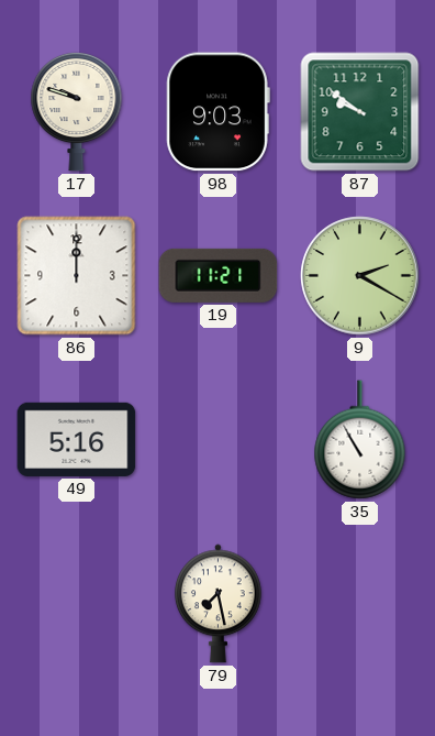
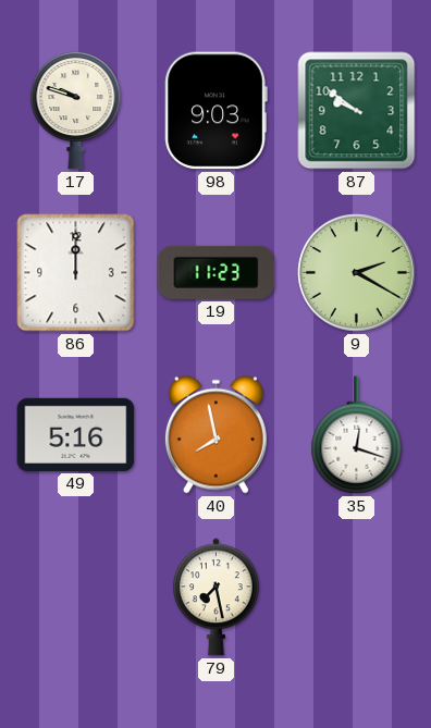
19: 11:21 -> 11:23
40: none -> 7:58
35: 10:55 -> 12:18
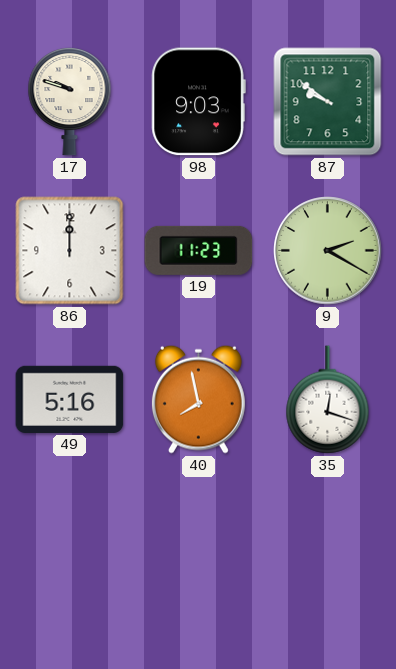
79: 7:28 -> none
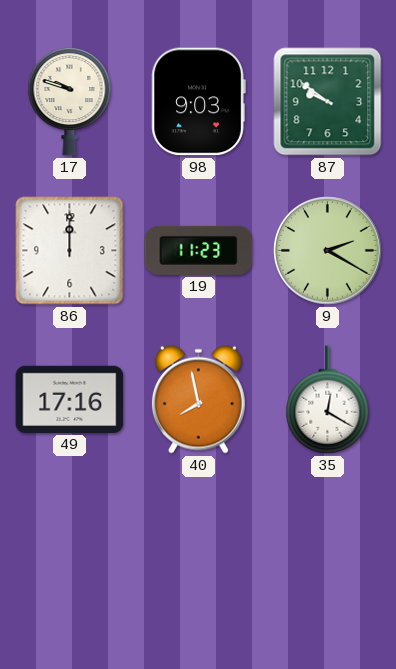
49: 5:16 -> 17:16
35: 12:18 -> 12:20
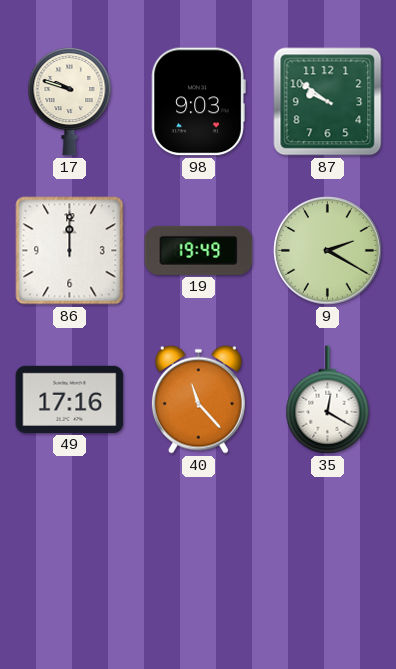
19: 11:23 -> 19:49
40: 7:58 -> 11:23
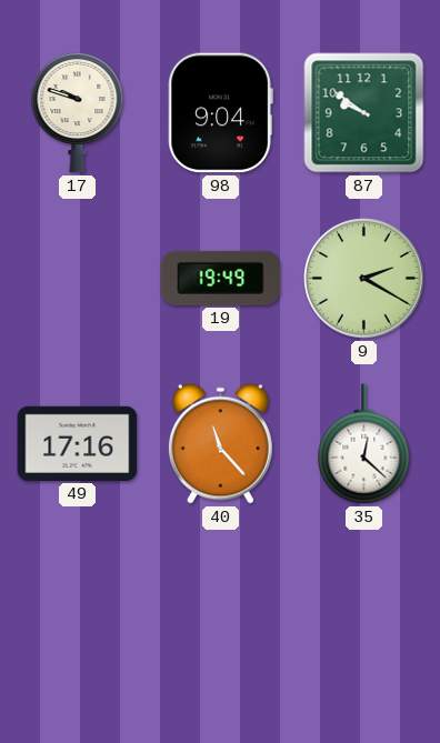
98: 9:03 -> 9:04
86: 12:00 -> none
35: 12:20 -> 12:22
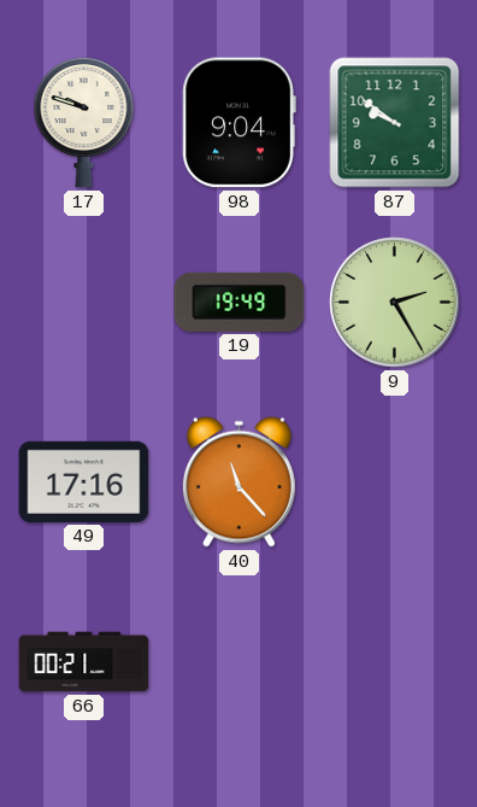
9: 2:20 -> 2:25
35: 12:22 -> none
66: none -> 00:21
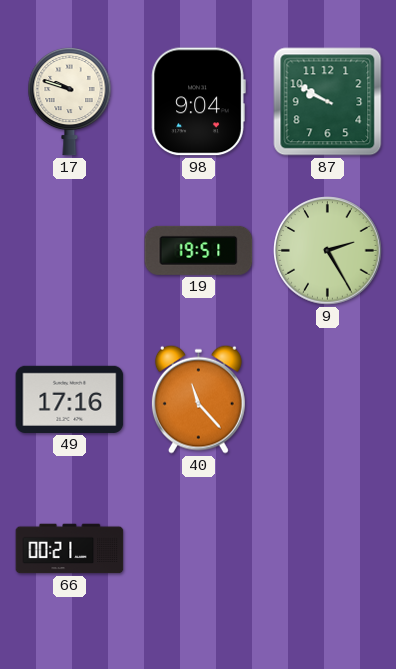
87: 9:51 -> 9:50
19: 19:49 -> 19:51
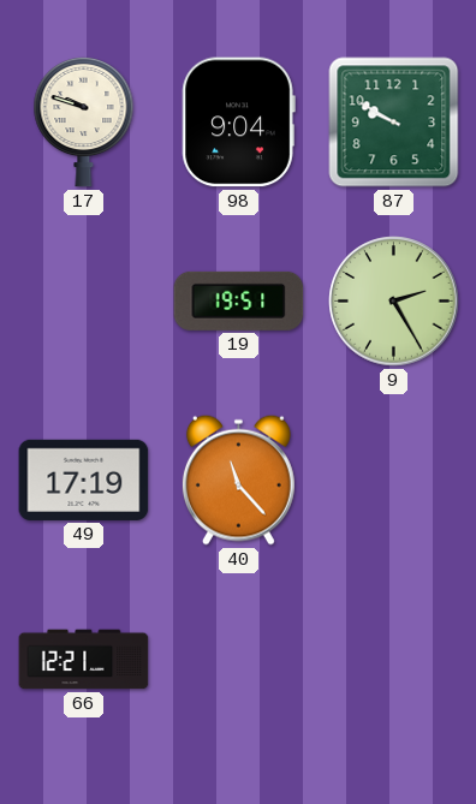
49: 17:16 -> 17:19
66: 00:21 -> 12:21
